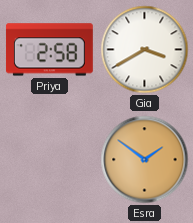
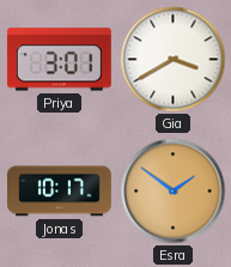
Priya: 2:58 -> 3:01
Jonas: none -> 10:17
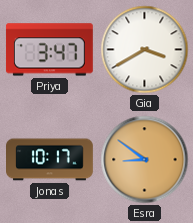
Priya: 3:01 -> 3:47
Esra: 1:51 -> 8:51
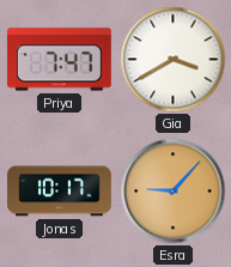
Priya: 3:47 -> 7:47
Esra: 8:51 -> 9:07
